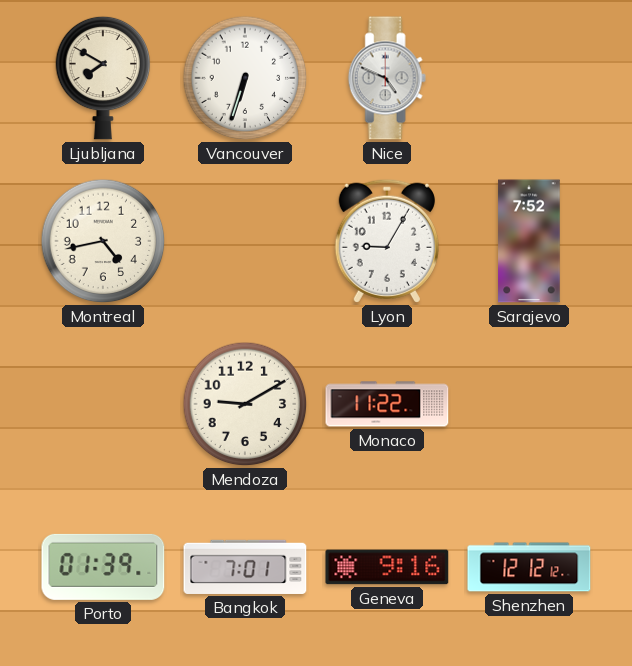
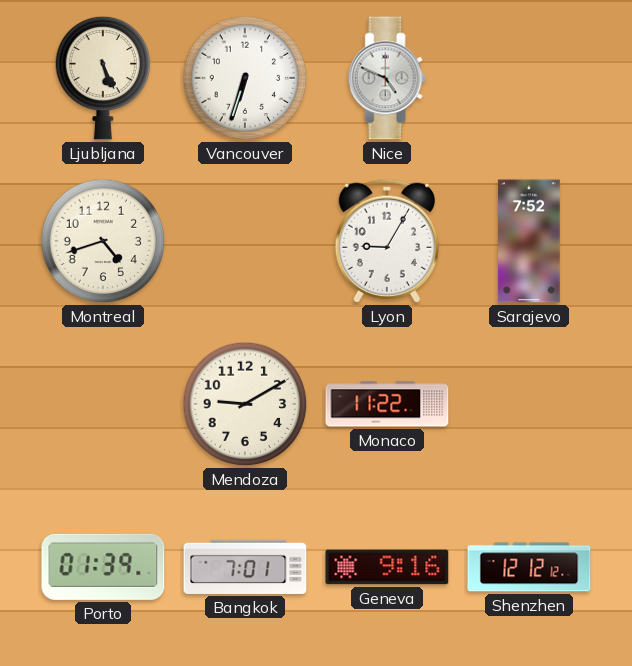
Ljubljana: 7:50 -> 5:26
Montreal: 4:43 -> 4:42
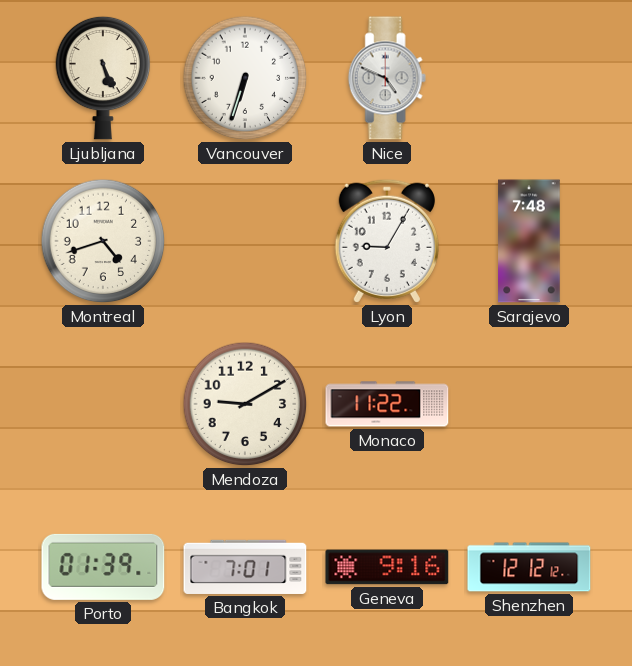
Sarajevo: 7:52 -> 7:48
